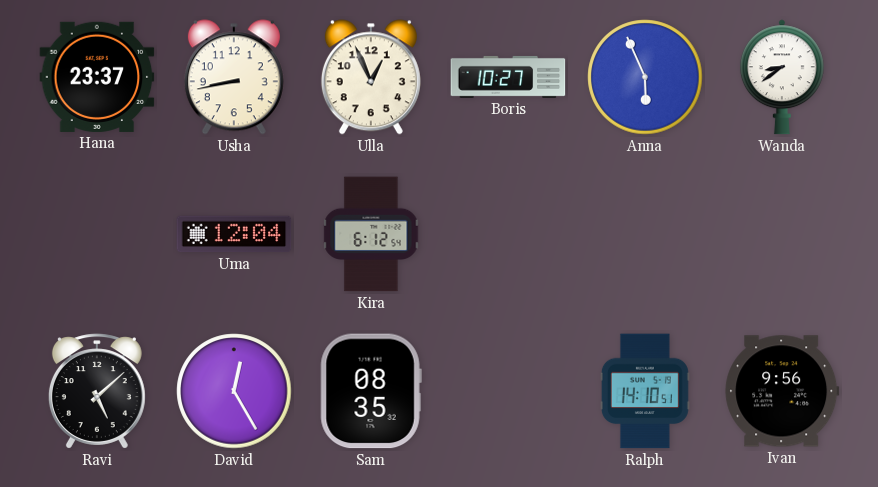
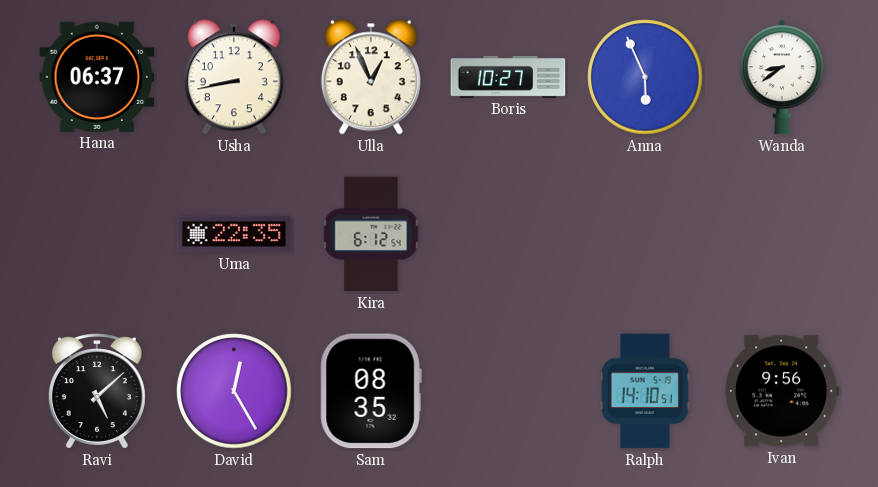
Hana: 23:37 -> 06:37
Uma: 12:04 -> 22:35
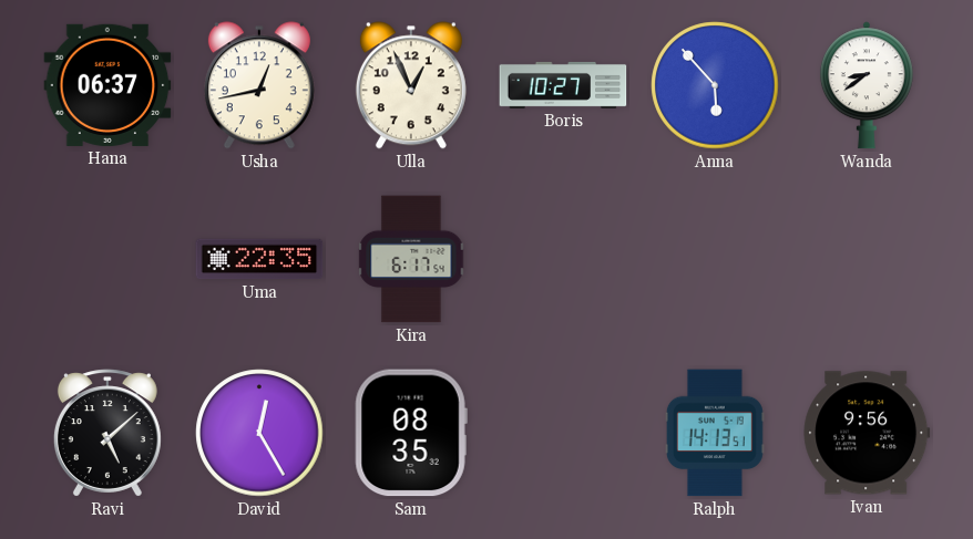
Usha: 8:43 -> 12:43
Anna: 5:56 -> 5:53
Kira: 6:12 -> 6:17
Ralph: 14:10 -> 14:13
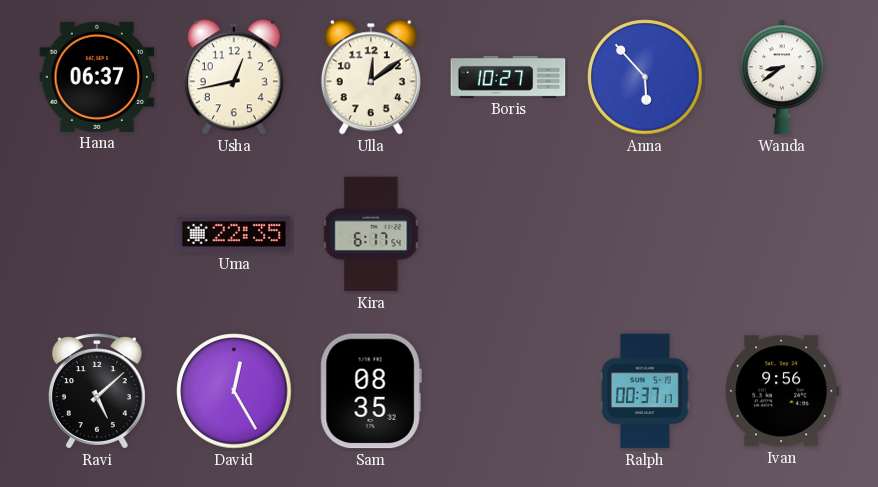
Ulla: 12:56 -> 12:09
Ralph: 14:13 -> 00:37
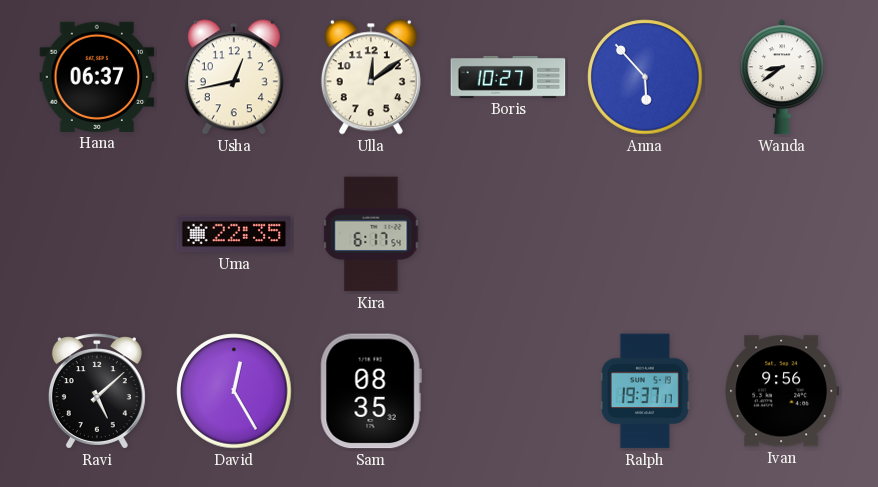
Ralph: 00:37 -> 19:37
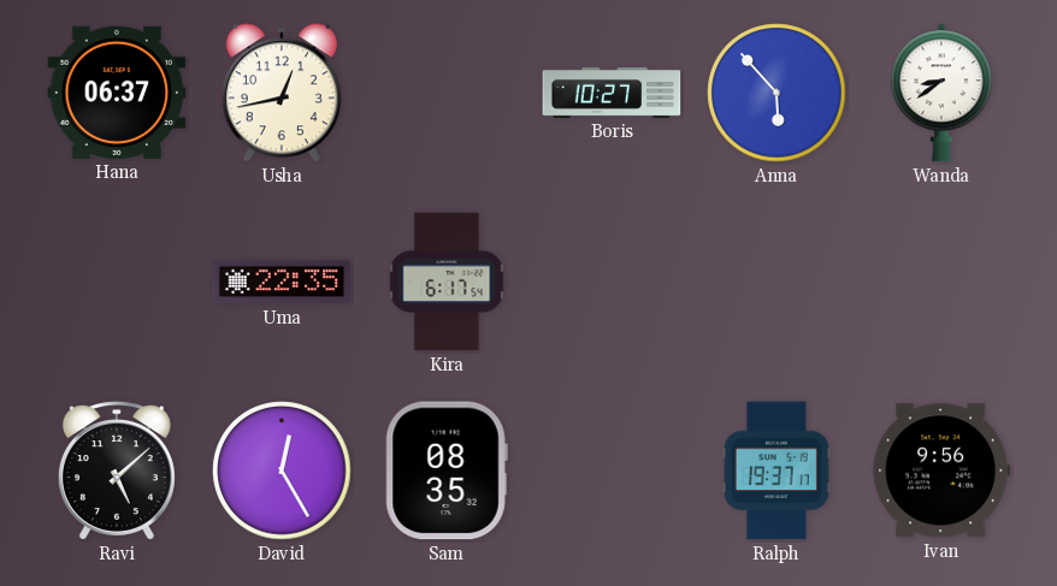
Ulla: 12:09 -> none
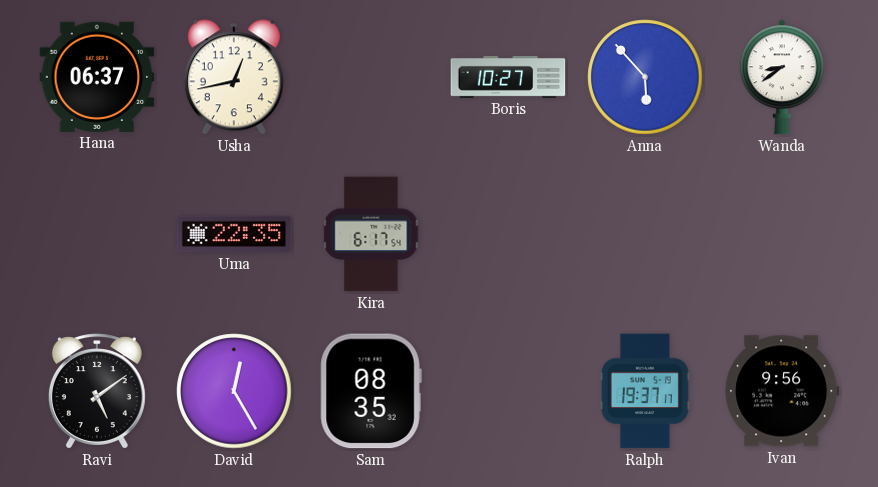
Ravi: 5:08 -> 5:09
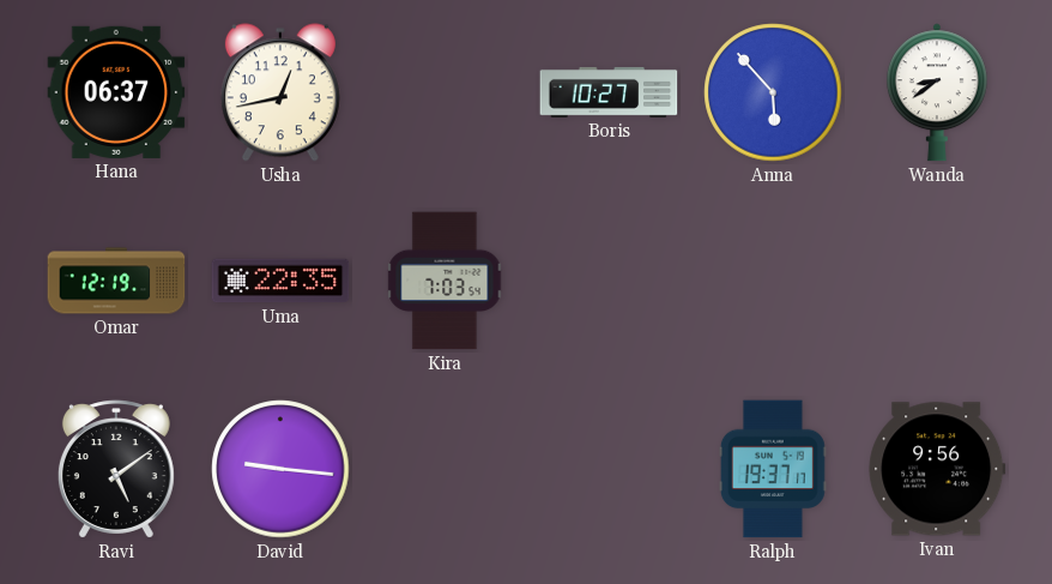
Omar: none -> 12:19
Kira: 6:17 -> 7:03
David: 12:25 -> 9:16
Sam: 08:35 -> none
